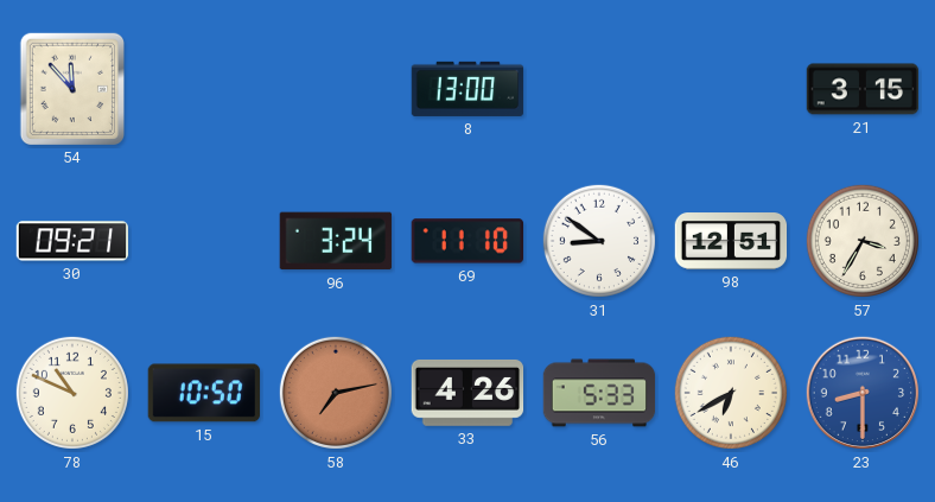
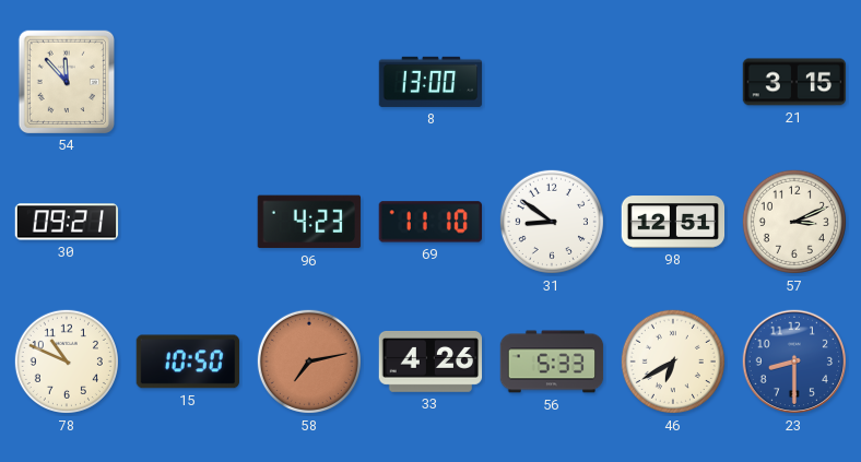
96: 3:24 -> 4:23
57: 3:35 -> 3:11
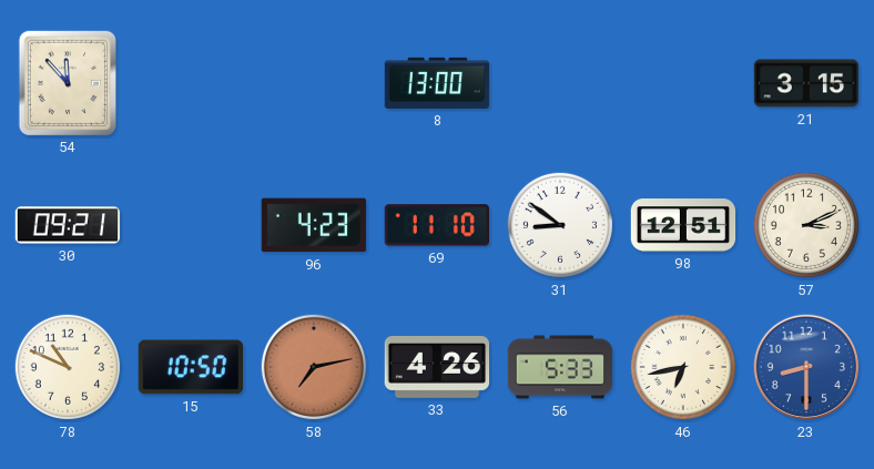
46: 6:40 -> 6:43
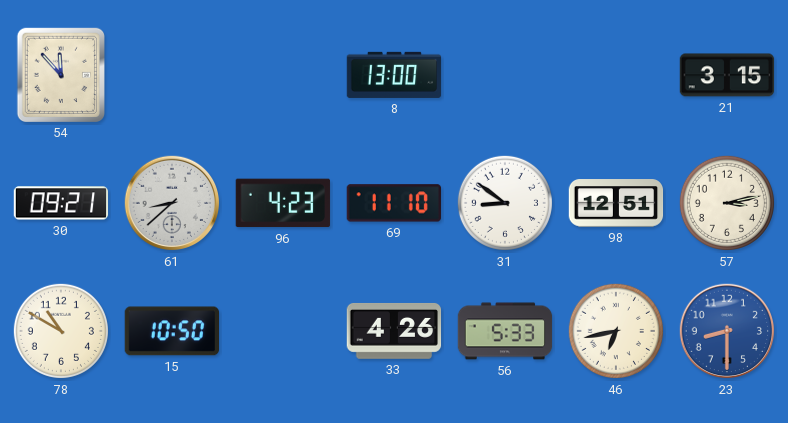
61: none -> 8:38
57: 3:11 -> 3:13
78: 10:49 -> 10:50
58: 7:13 -> none
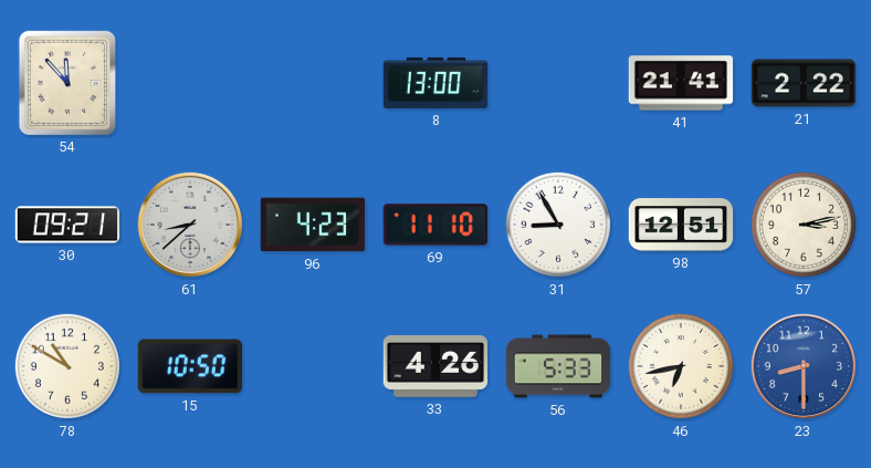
41: none -> 21:41
21: 3:15 -> 2:22
31: 8:51 -> 8:55
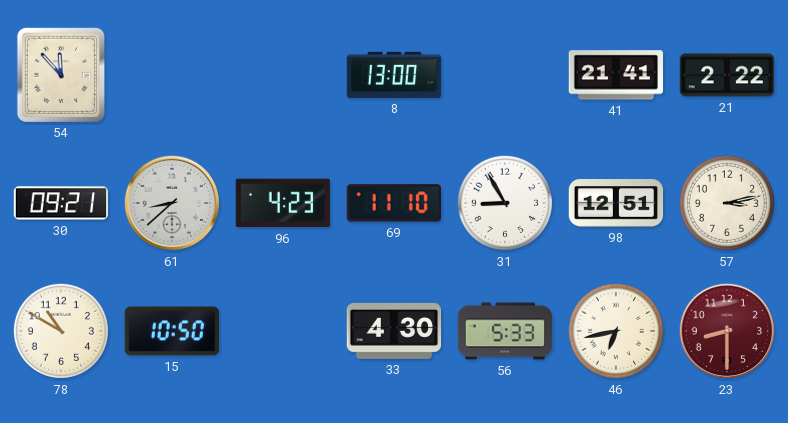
33: 4:26 -> 4:30
23 dial: blue -> burgundy
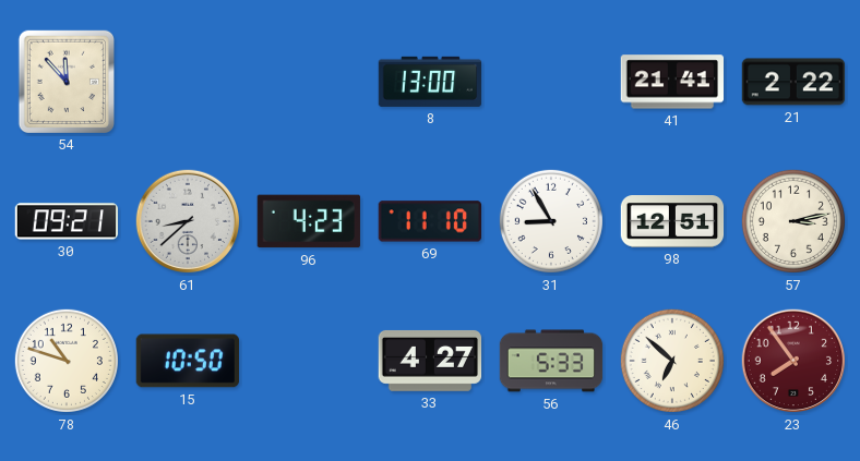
78: 10:50 -> 10:48
33: 4:30 -> 4:27
46: 6:43 -> 6:52
23: 8:30 -> 7:54
